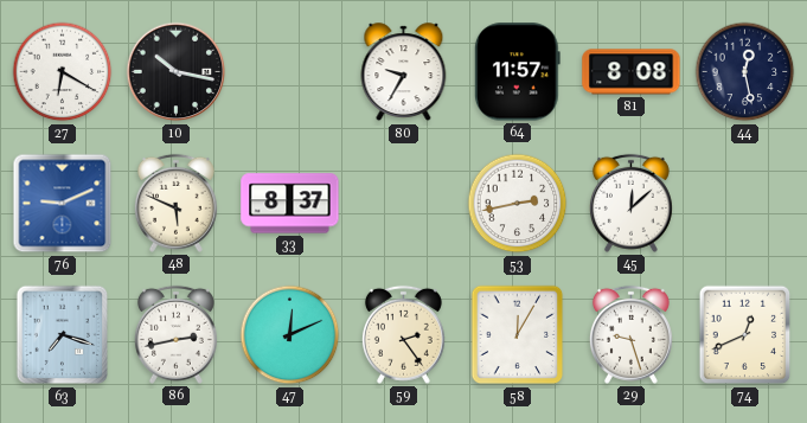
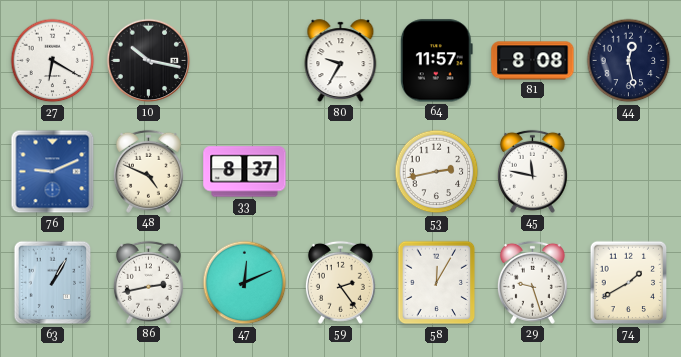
48: 5:49 -> 4:49
45: 12:08 -> 11:47
63: 7:18 -> 1:05
74: 12:41 -> 1:40
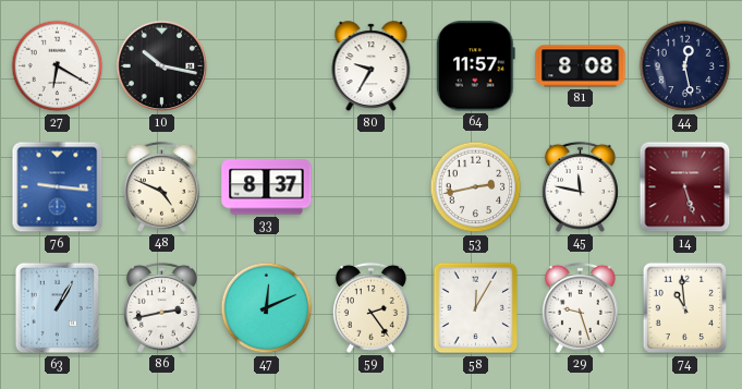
76: 9:11 -> 9:16
14: none -> 5:27
74: 1:40 -> 10:59
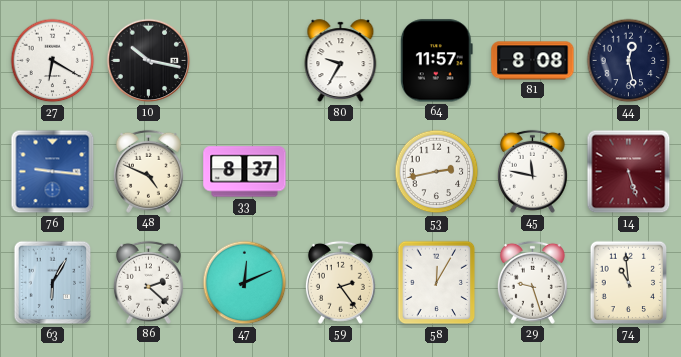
63: 1:05 -> 6:05
86: 2:43 -> 2:22
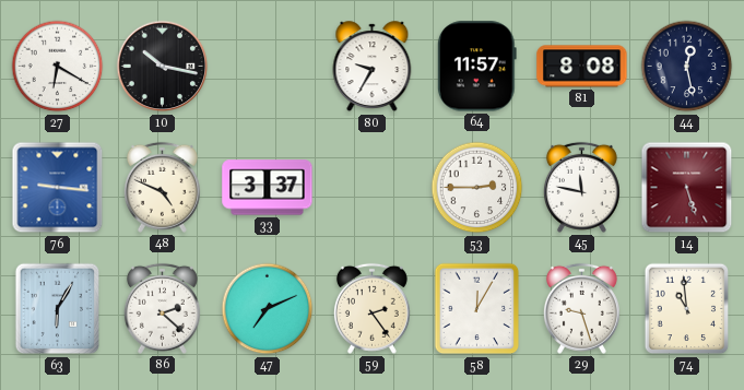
33: 8:37 -> 3:37
53: 2:43 -> 2:45
47: 12:11 -> 7:11
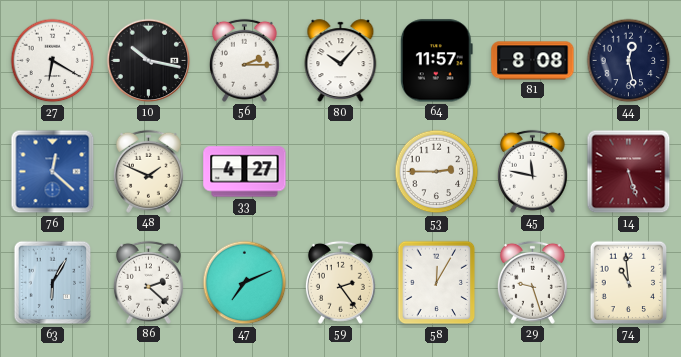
56: none -> 2:15
80: 9:35 -> 10:07
76: 9:16 -> 12:22
48: 4:49 -> 1:49
33: 3:37 -> 4:27
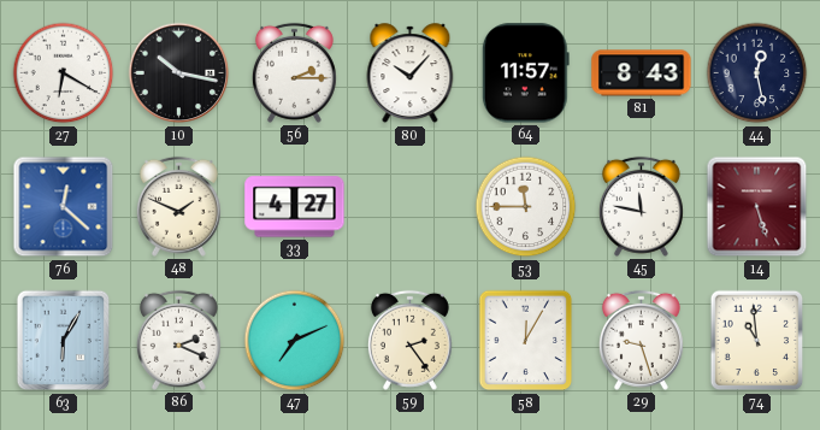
81: 8:08 -> 8:43
53: 2:45 -> 11:45
86: 2:22 -> 2:19
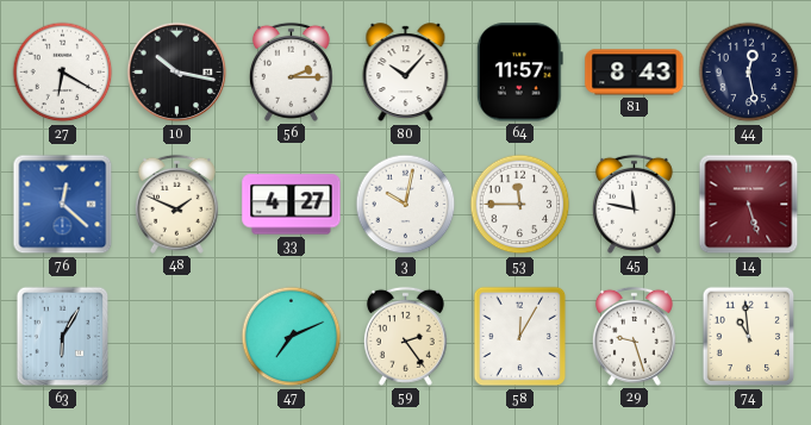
3: none -> 10:02
86: 2:19 -> none
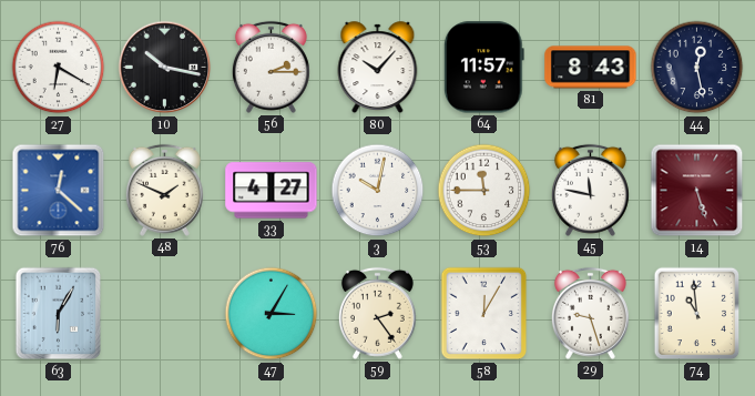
47: 7:11 -> 3:05
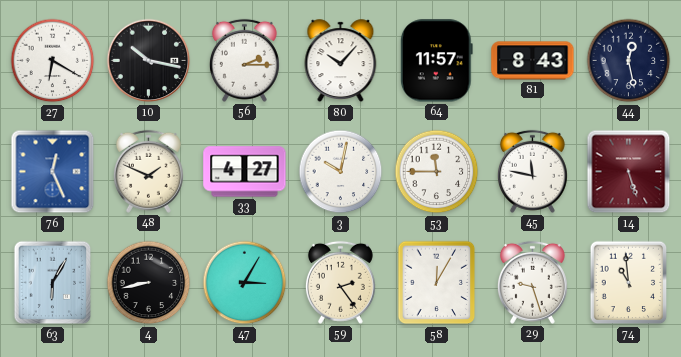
76: 12:22 -> 12:26
4: none -> 8:43
